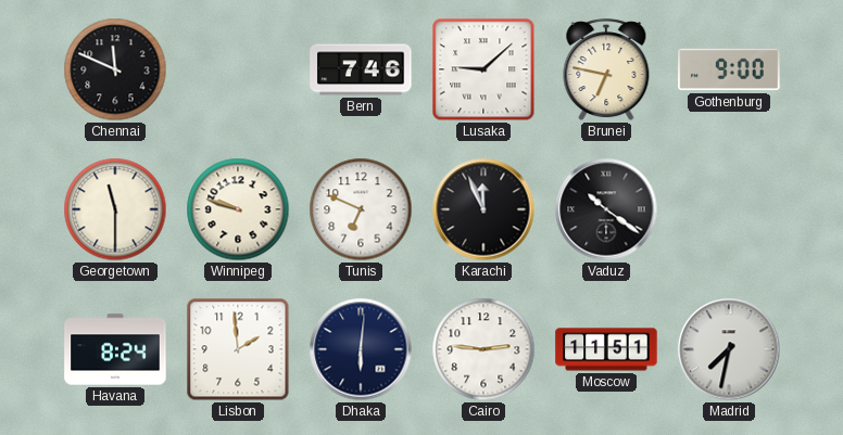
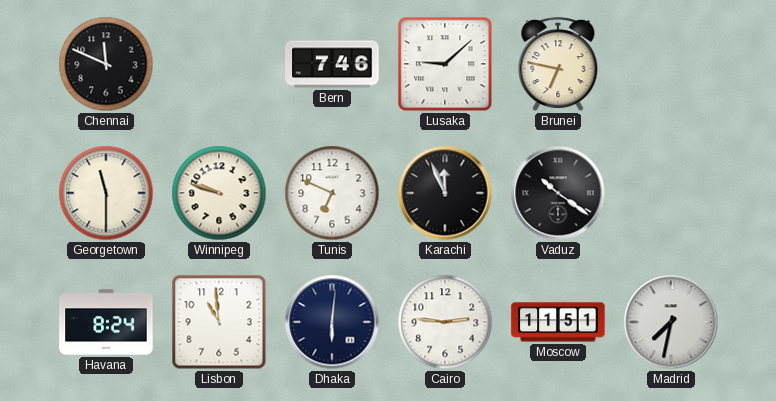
Gothenburg: 9:00 -> none
Lisbon: 1:59 -> 10:59
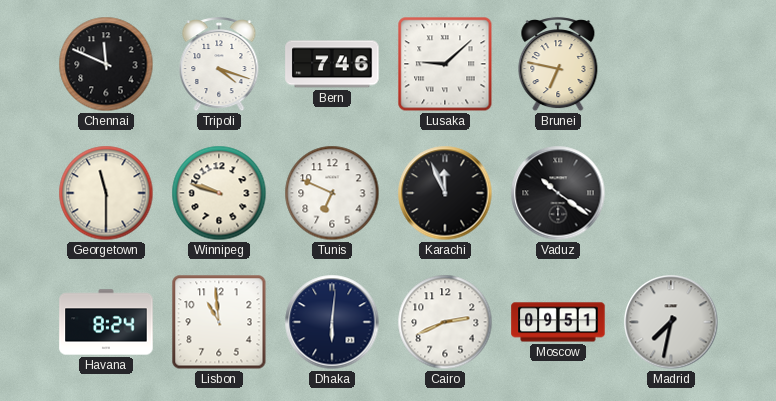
Tripoli: none -> 4:18
Cairo: 2:46 -> 2:41
Moscow: 11:51 -> 09:51
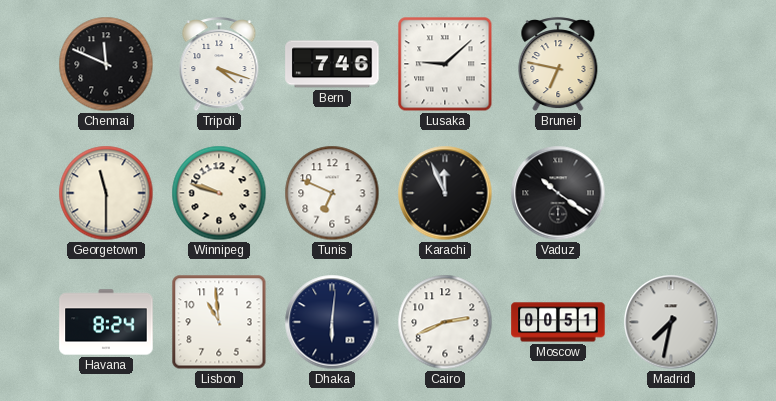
Moscow: 09:51 -> 00:51
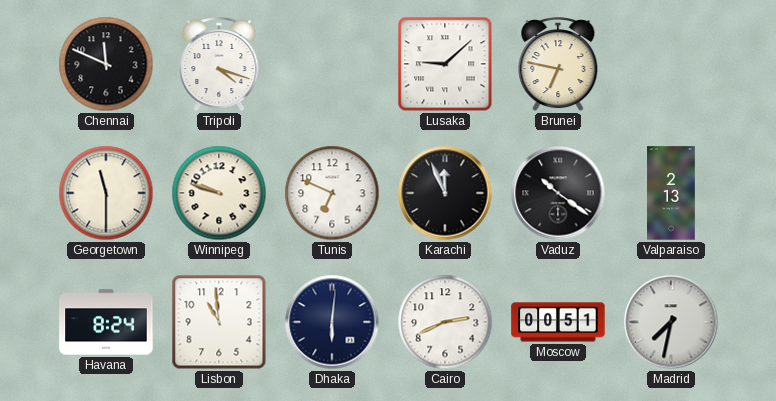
Bern: 7:46 -> none
Valparaiso: none -> 2:13
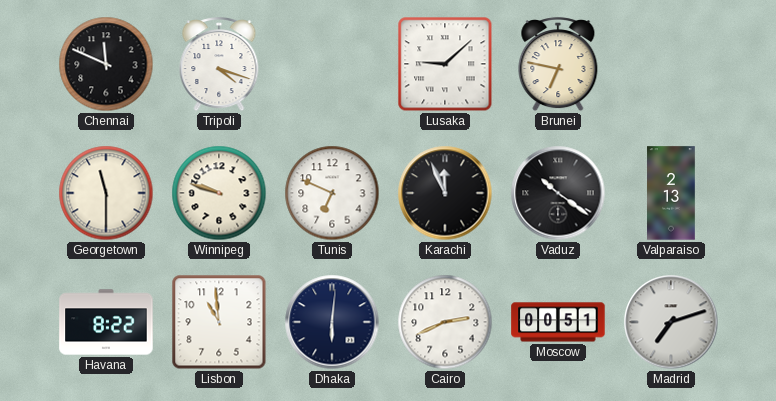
Havana: 8:24 -> 8:22
Madrid: 7:32 -> 7:12
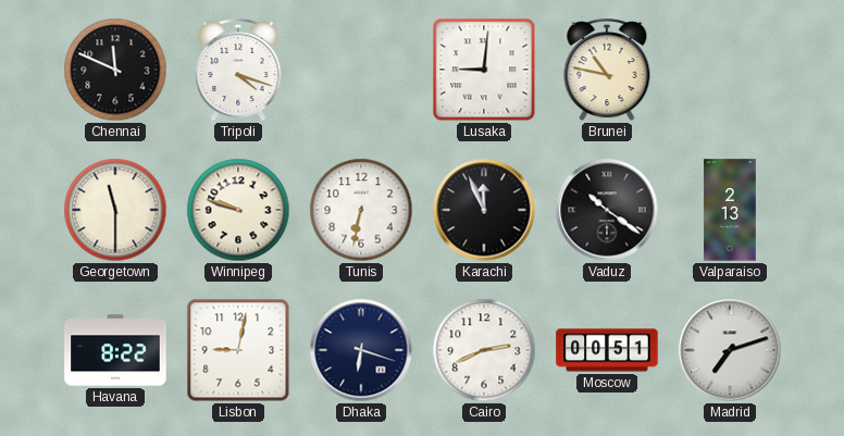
Lusaka: 9:08 -> 9:01
Brunei: 6:47 -> 10:47
Tunis: 6:49 -> 6:32
Lisbon: 10:59 -> 9:02
Dhaka: 6:01 -> 6:18
